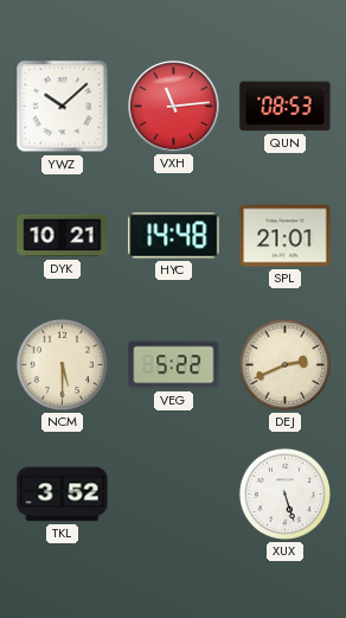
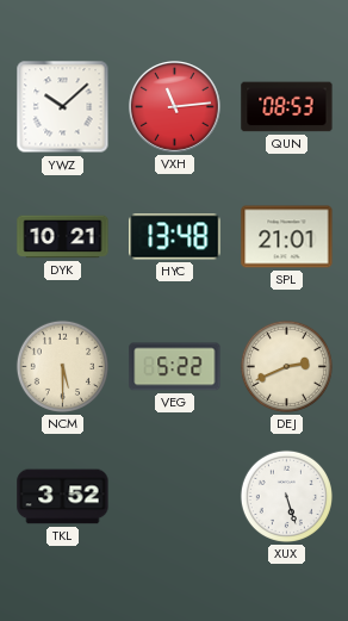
HYC: 14:48 -> 13:48
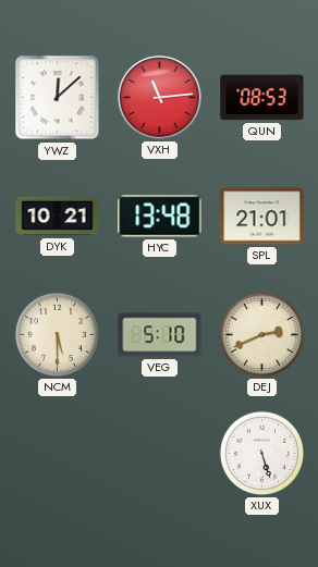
YWZ: 10:08 -> 12:08
VEG: 5:22 -> 5:10
TKL: 3:52 -> none
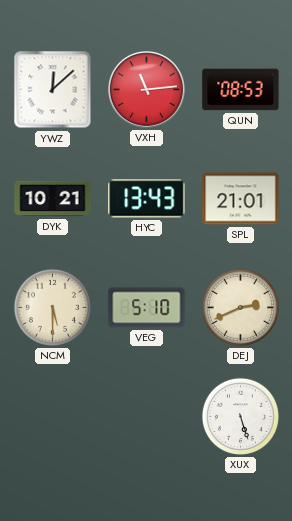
HYC: 13:48 -> 13:43
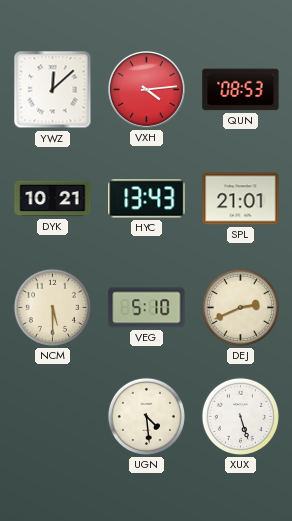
VXH: 11:14 -> 4:14
UGN: none -> 4:29
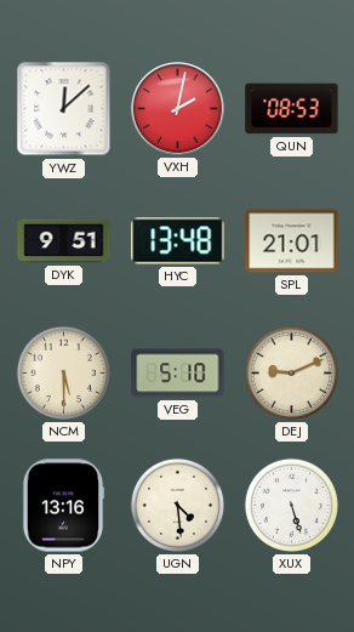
VXH: 4:14 -> 2:02
DYK: 10:21 -> 9:51
HYC: 13:43 -> 13:48
DEJ: 2:41 -> 9:11
NPY: none -> 13:16
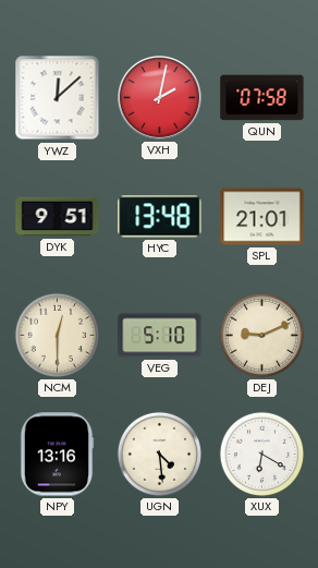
QUN: 08:53 -> 07:58
NCM: 5:30 -> 12:30
XUX: 5:27 -> 6:20
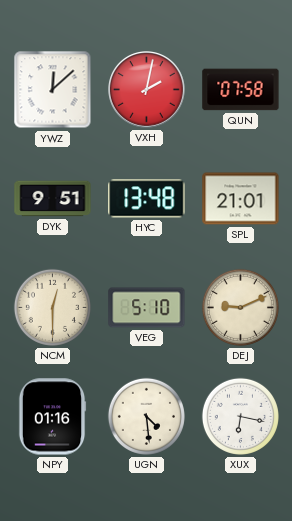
NPY: 13:16 -> 01:16
XUX: 6:20 -> 6:17
